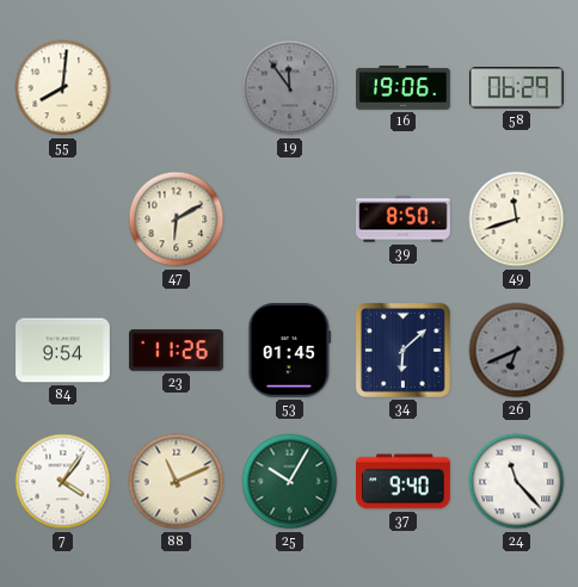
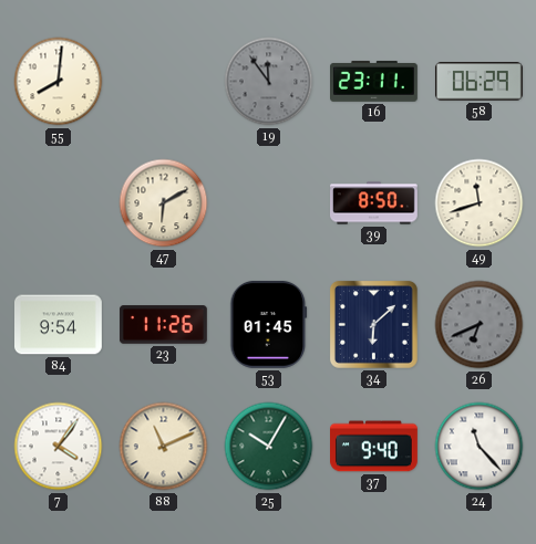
16: 19:06 -> 23:11
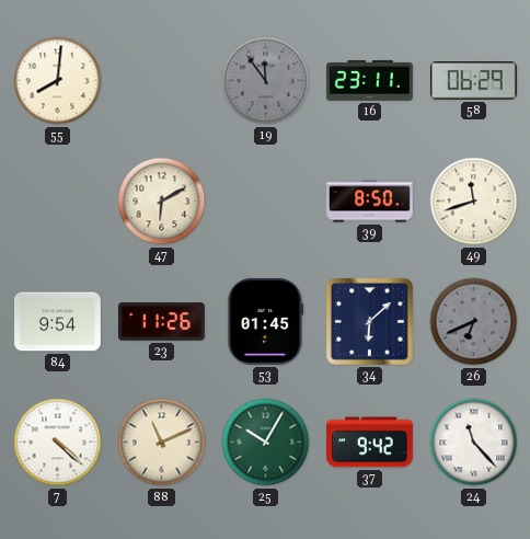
7: 4:06 -> 4:22
37: 9:40 -> 9:42
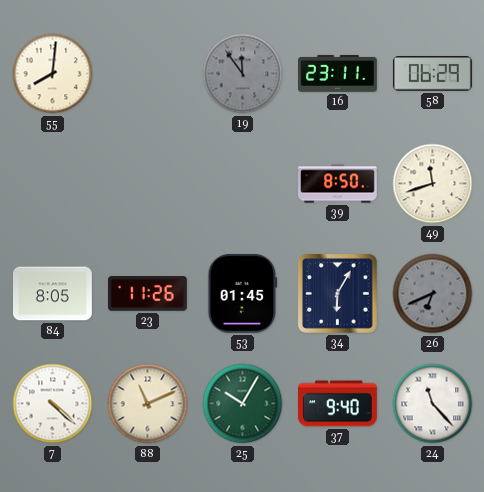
47: 6:10 -> none
84: 9:54 -> 8:05
34: 6:08 -> 6:05
37: 9:42 -> 9:40
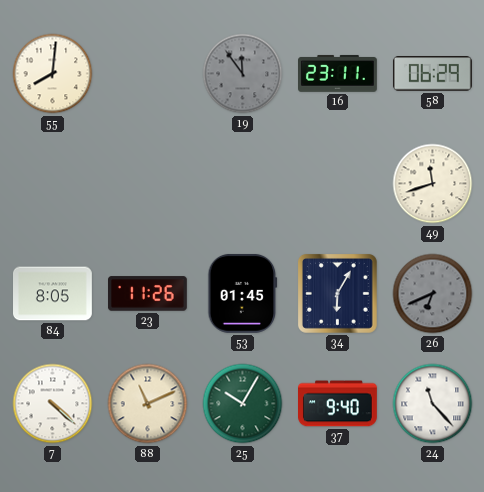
39: 8:50 -> none
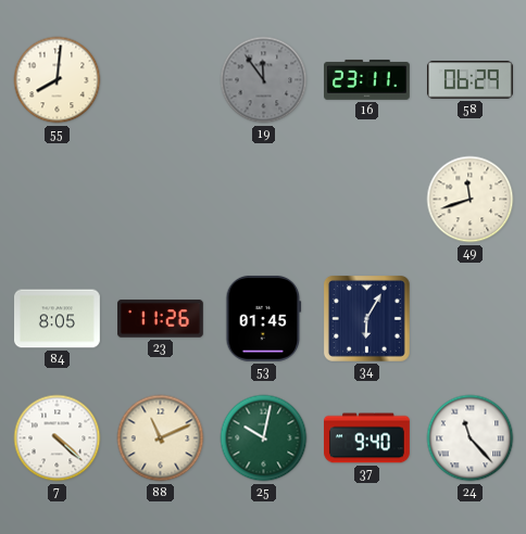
26: 6:41 -> none
25: 10:05 -> 10:02
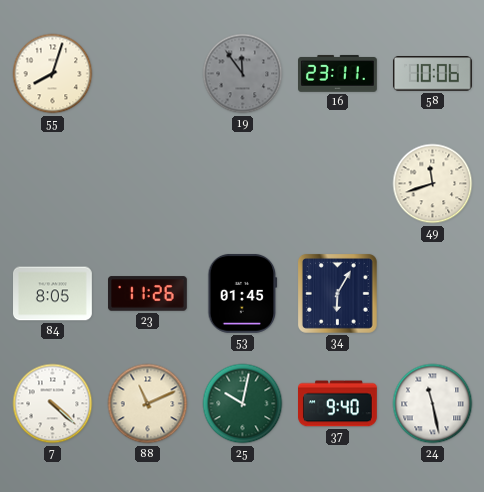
55: 8:01 -> 8:03
58: 06:29 -> 10:06
24: 11:23 -> 11:28
